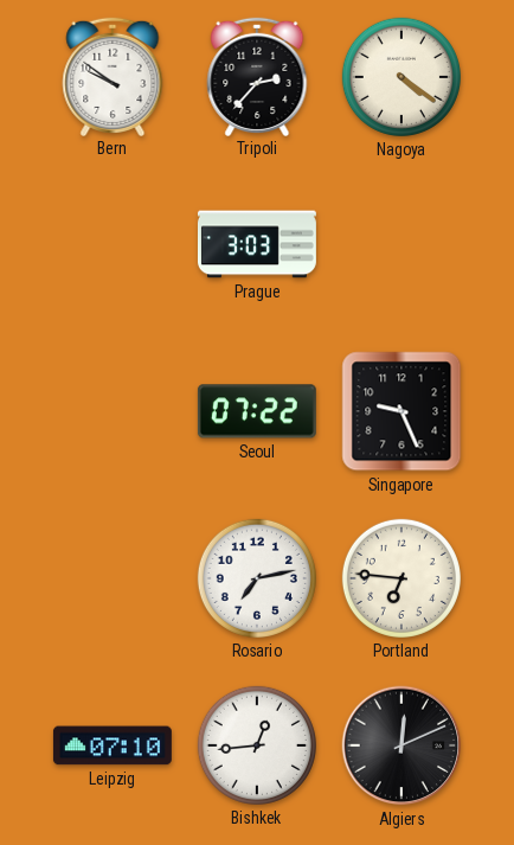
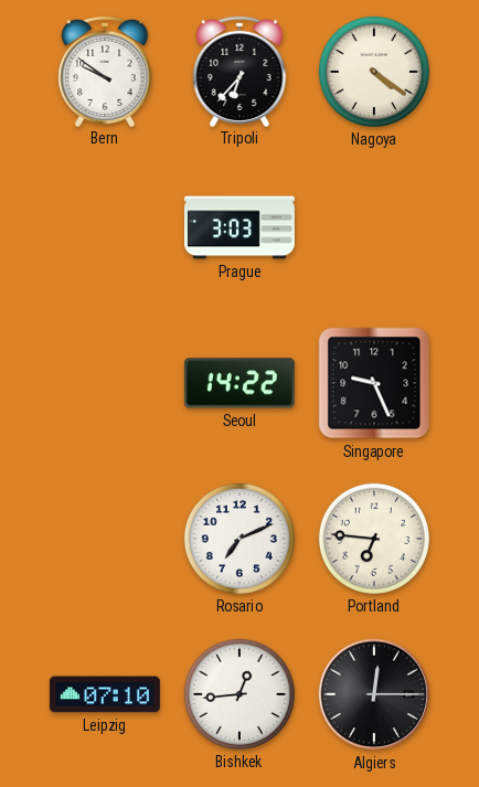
Tripoli: 2:37 -> 6:37
Seoul: 07:22 -> 14:22
Rosario: 7:13 -> 7:11
Algiers: 12:11 -> 12:15
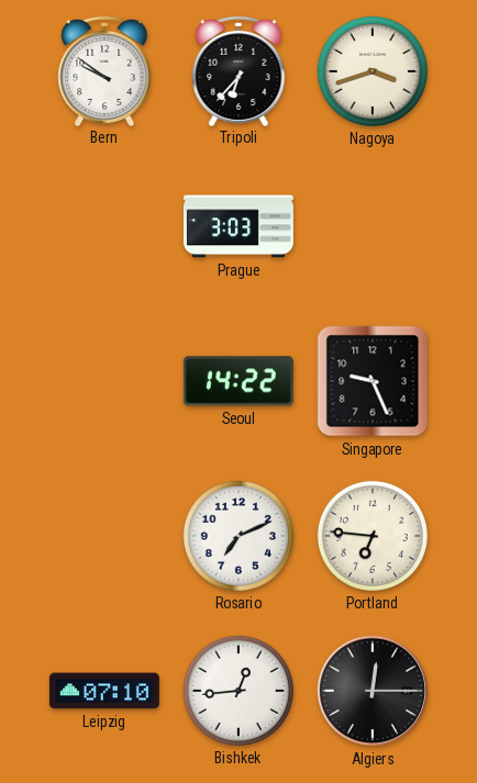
Nagoya: 4:21 -> 3:42
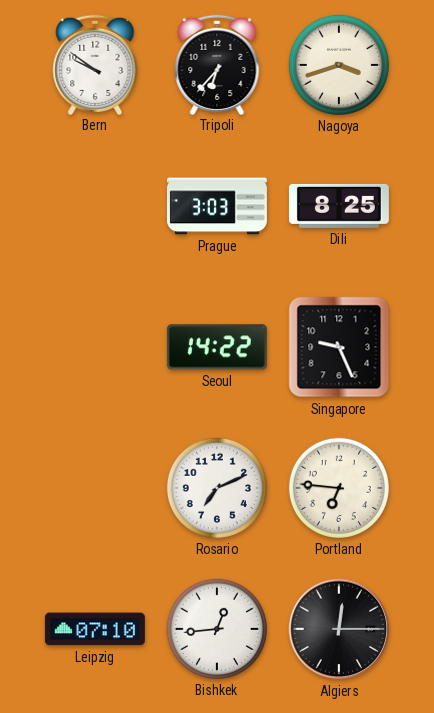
Dili: none -> 8:25
